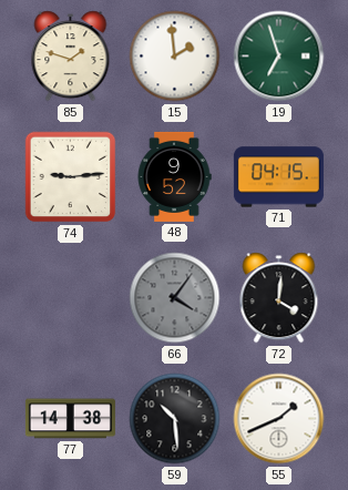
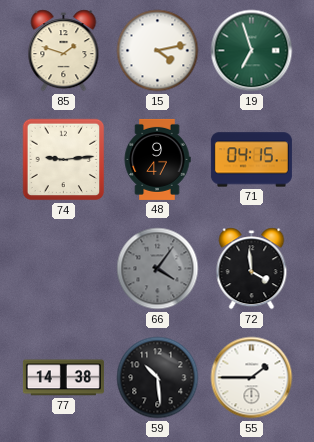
15: 1:59 -> 4:13
48: 9:52 -> 9:47
72: 4:01 -> 3:59
55: 1:41 -> 1:45
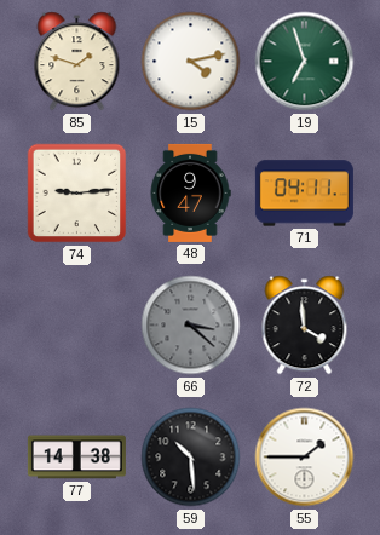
71: 04:15 -> 04:11
66: 4:06 -> 3:22
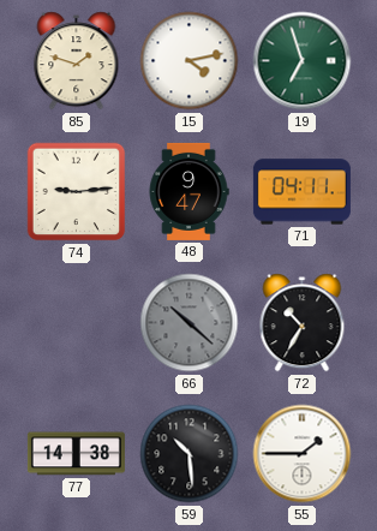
66: 3:22 -> 10:22
72: 3:59 -> 10:35
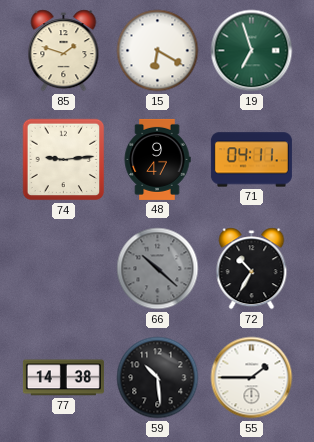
15: 4:13 -> 6:20
